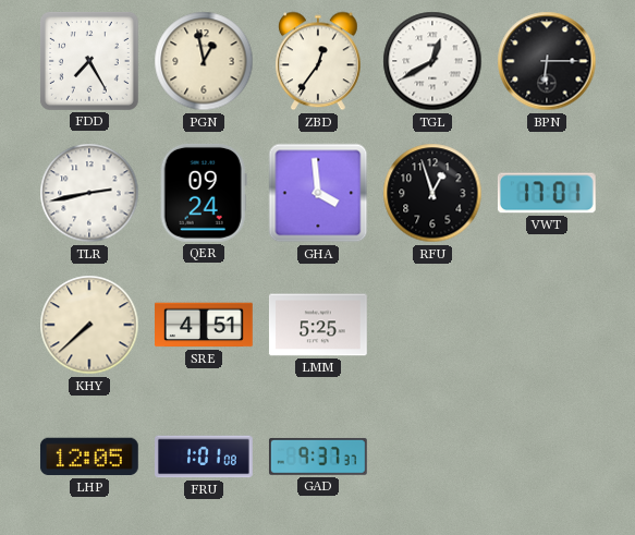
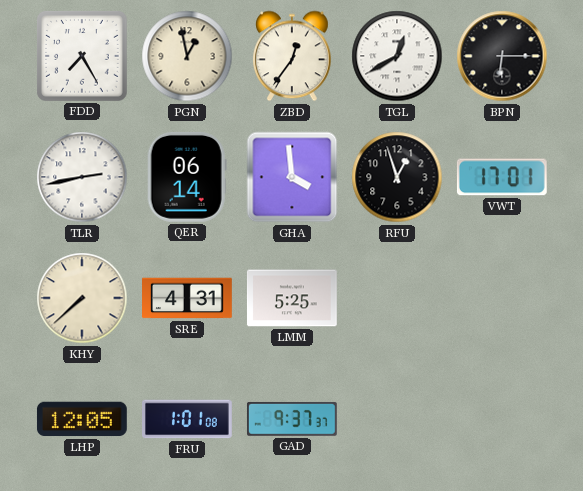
QER: 09:24 -> 06:14
SRE: 4:51 -> 4:31
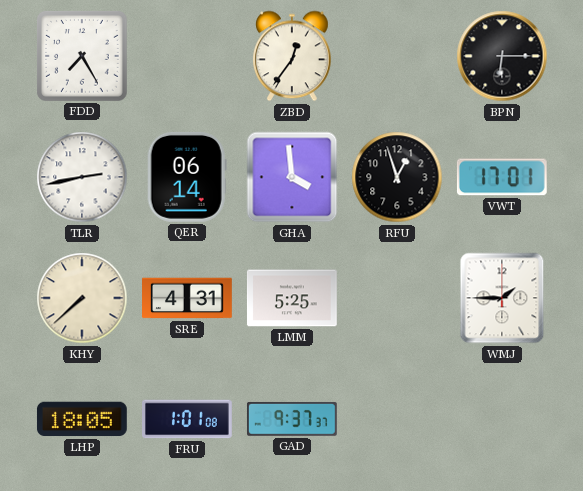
PGN: 12:58 -> none
TGL: 12:40 -> none
WMJ: none -> 1:45
LHP: 12:05 -> 18:05
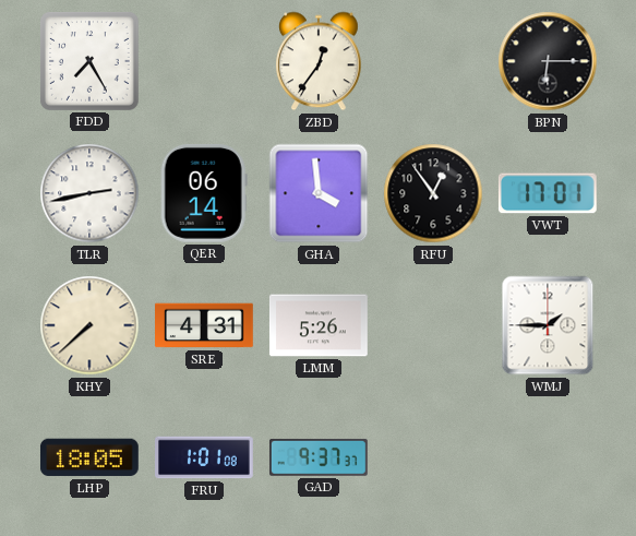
RFU: 12:57 -> 12:54
LMM: 5:25 -> 5:26
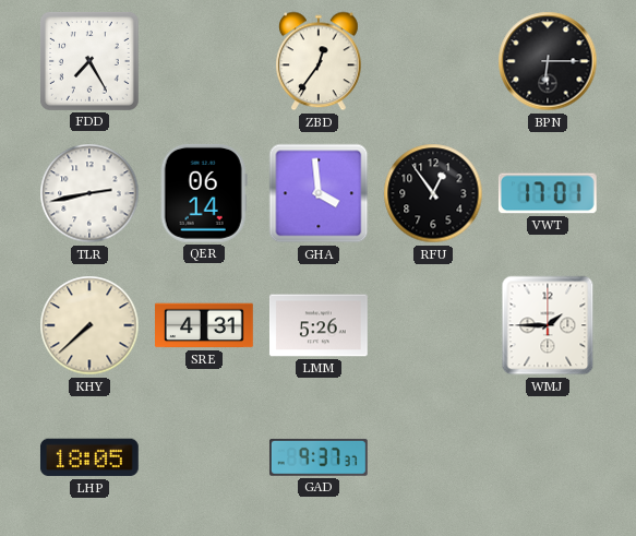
FRU: 1:01 -> none
